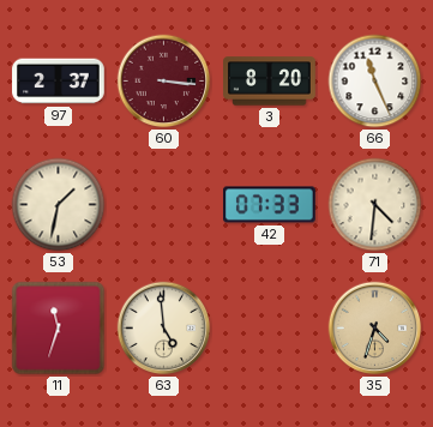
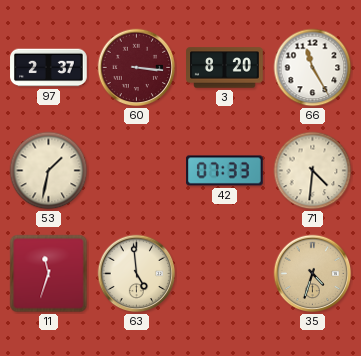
66: 11:26 -> 11:25
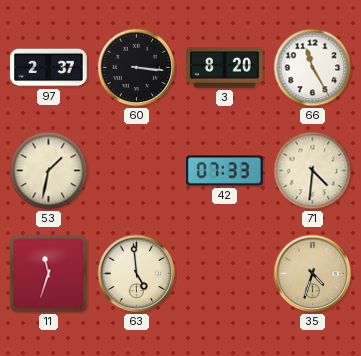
60 dial: burgundy -> black
